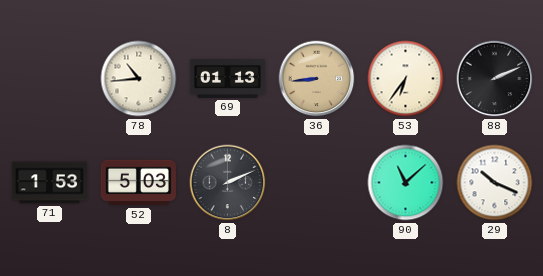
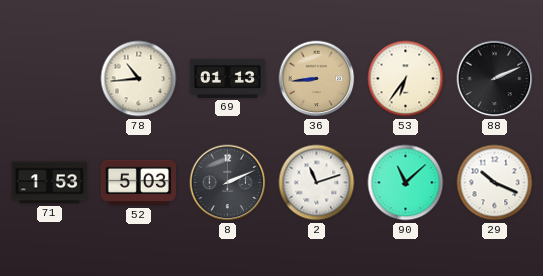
2: none -> 11:12
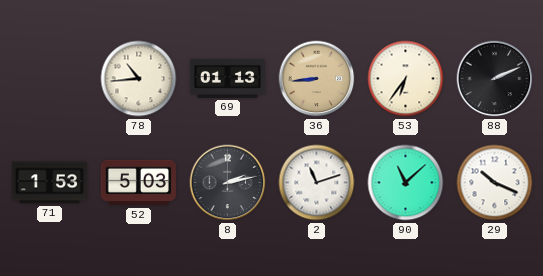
8: 2:11 -> 2:13
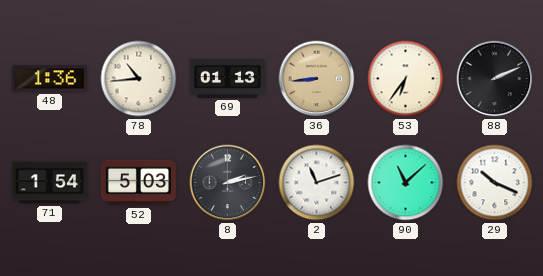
48: none -> 1:36
71: 1:53 -> 1:54
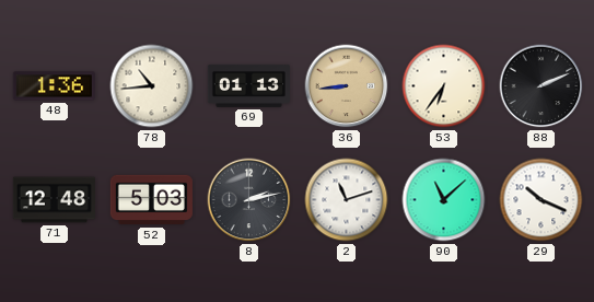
71: 1:54 -> 12:48
